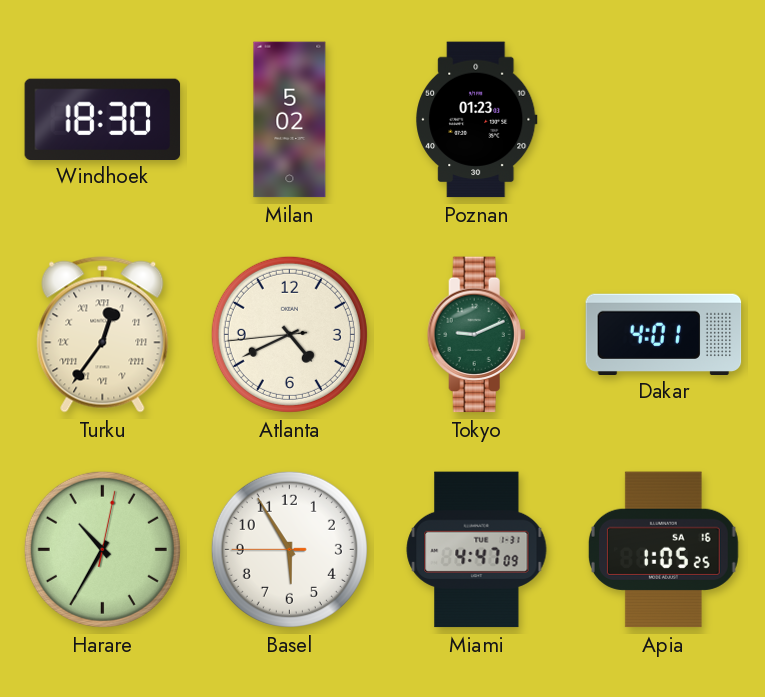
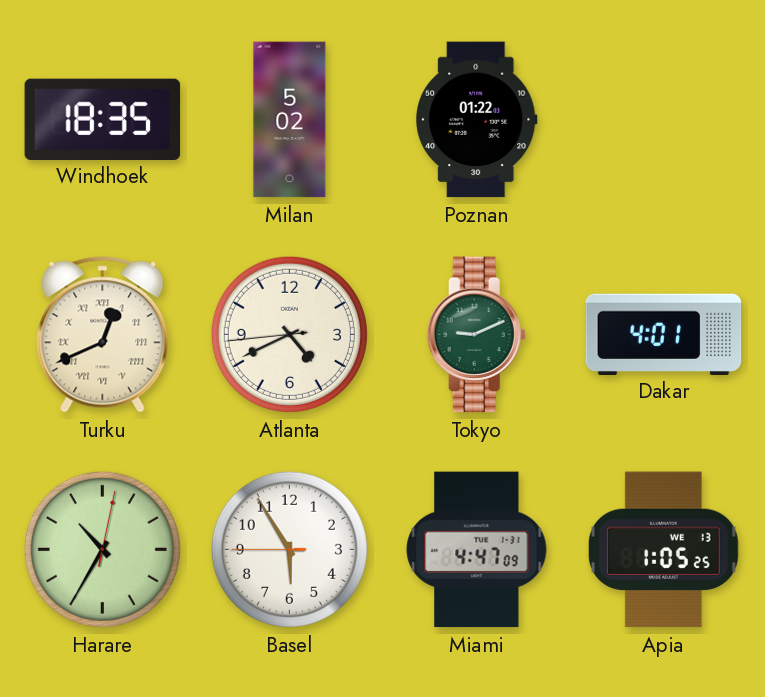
Windhoek: 18:30 -> 18:35
Poznan: 01:23 -> 01:22
Turku: 12:36 -> 12:41
Apia date: SA 16 -> WE 13
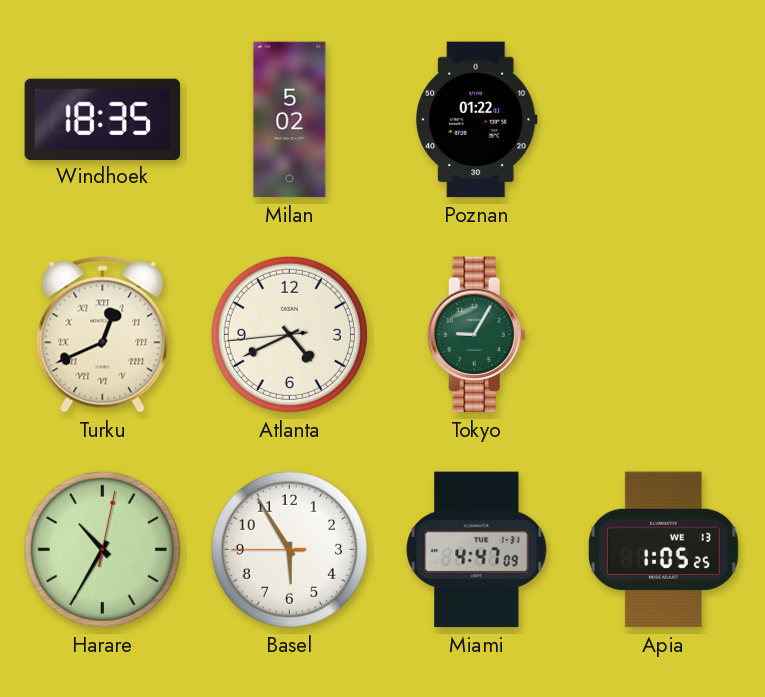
Tokyo: 9:11 -> 9:05
Dakar: 4:01 -> none
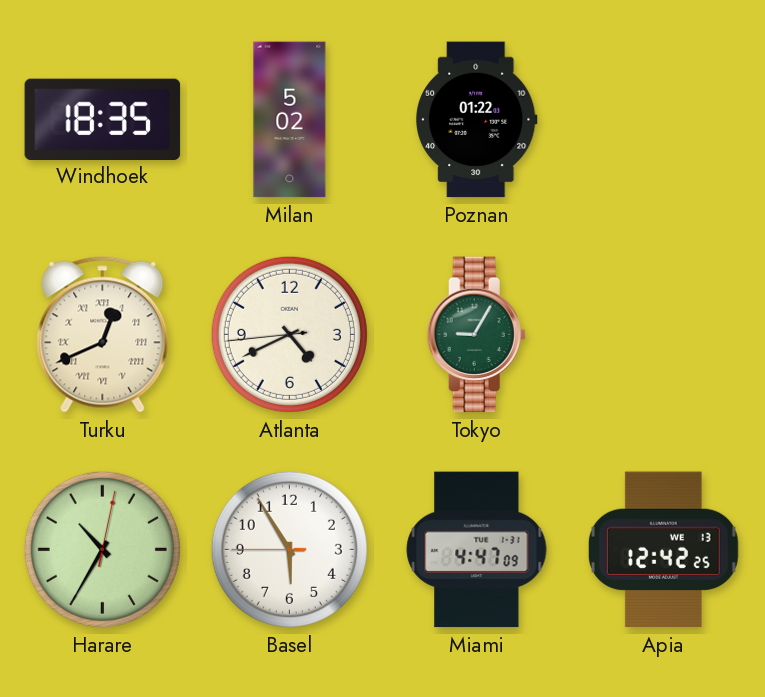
Apia: 1:05 -> 12:42
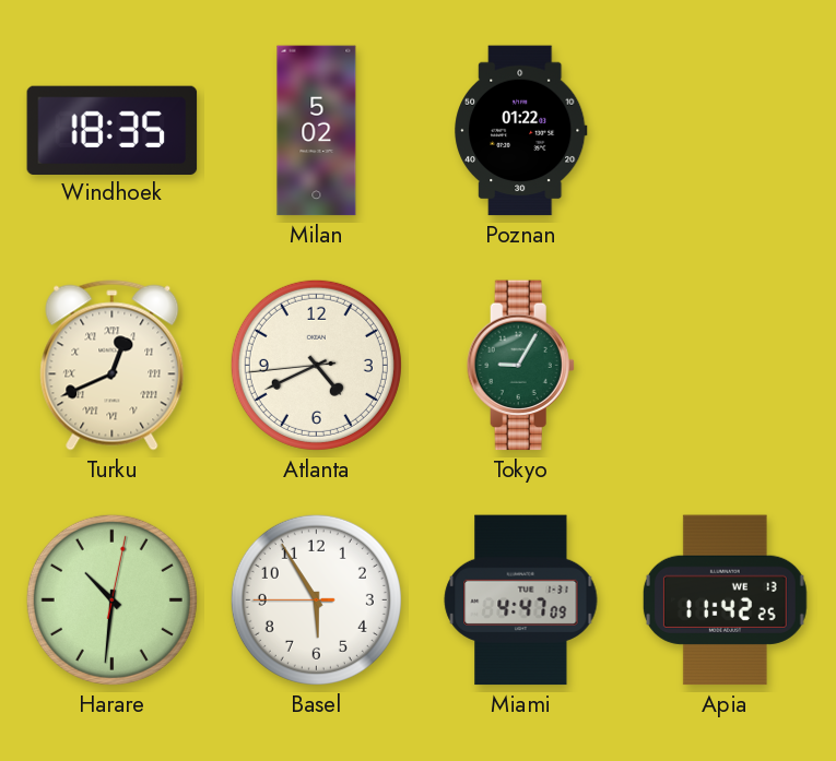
Harare: 10:35 -> 10:31
Apia: 12:42 -> 11:42
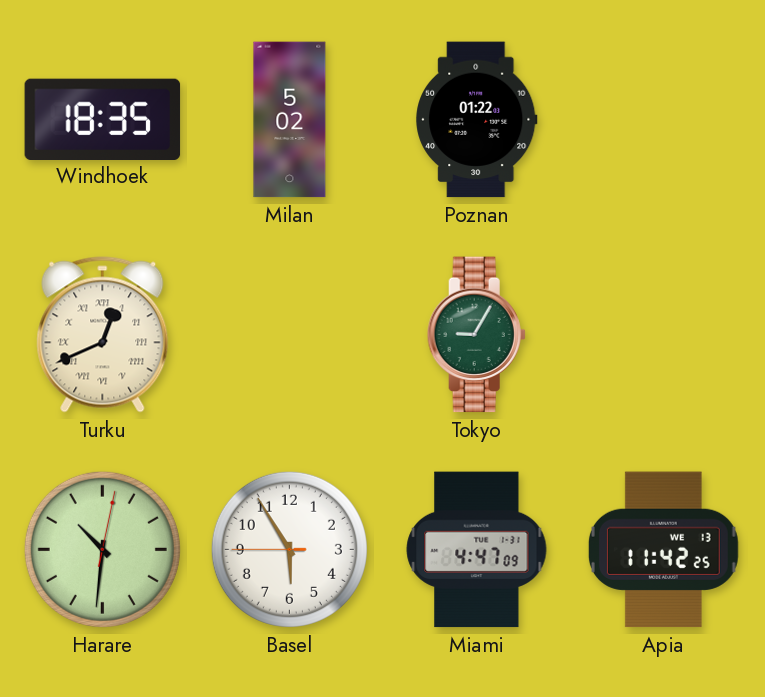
Atlanta: 4:40 -> none
